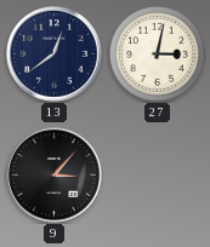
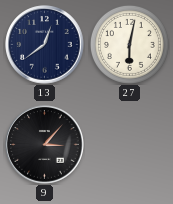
27: 3:02 -> 6:02
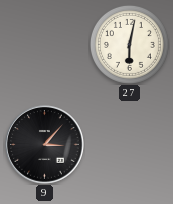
13: 12:39 -> none
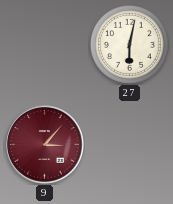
9 dial: black -> burgundy
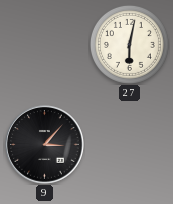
9 dial: burgundy -> black
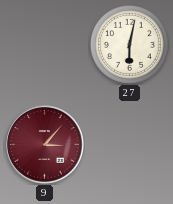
9 dial: black -> burgundy
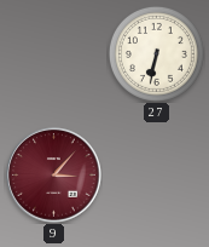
27: 6:02 -> 6:32
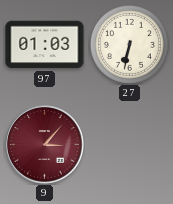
97: none -> 01:03
